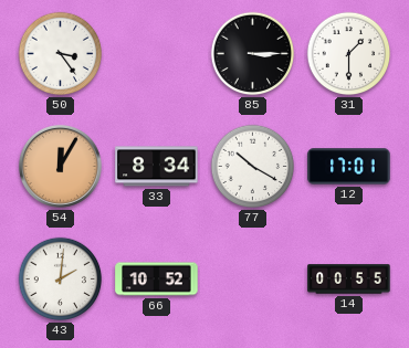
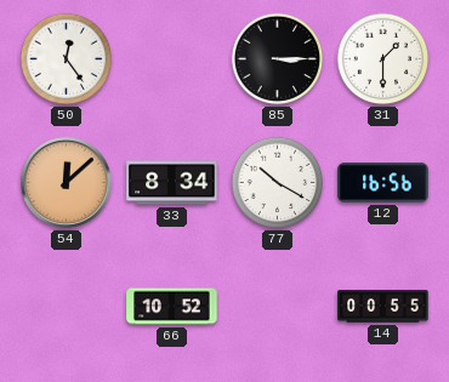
50: 3:24 -> 12:24
54: 12:05 -> 12:08
12: 17:01 -> 16:56
43: 2:01 -> none
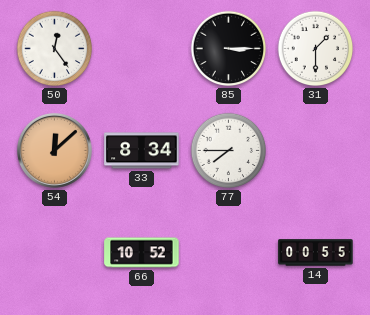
77: 10:20 -> 7:45
12: 16:56 -> none
